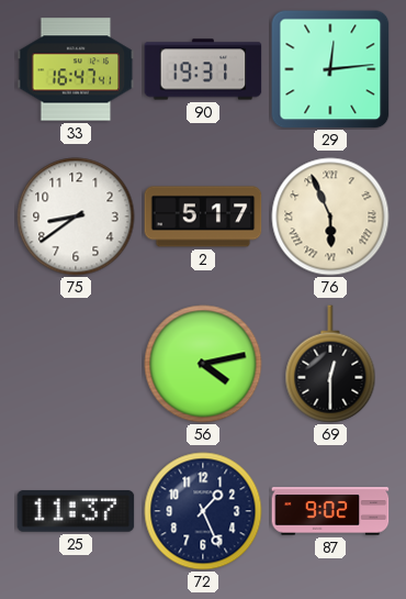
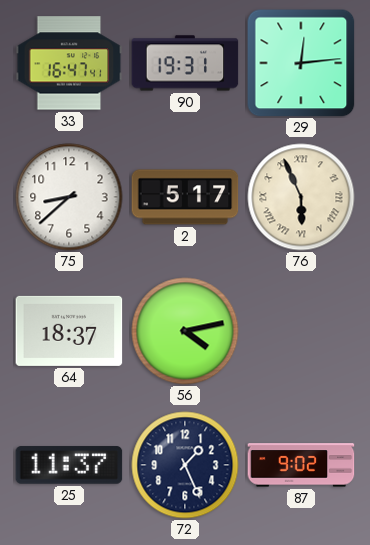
75: 8:39 -> 8:38
64: none -> 18:37
69: 12:30 -> none
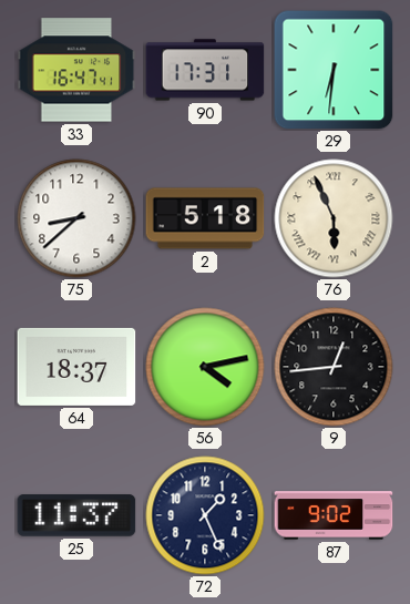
90: 19:31 -> 17:31
29: 12:14 -> 6:31
2: 5:17 -> 5:18
9: none -> 12:44
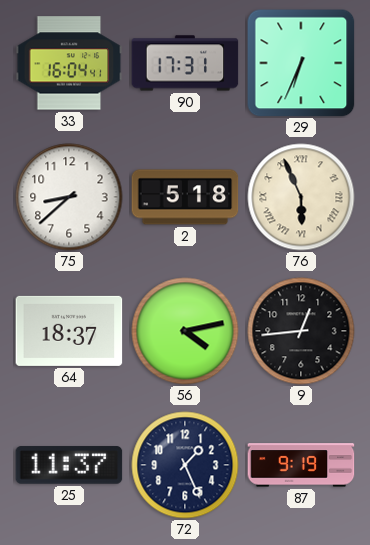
33: 16:47 -> 16:04
29: 6:31 -> 6:34
87: 9:02 -> 9:19
